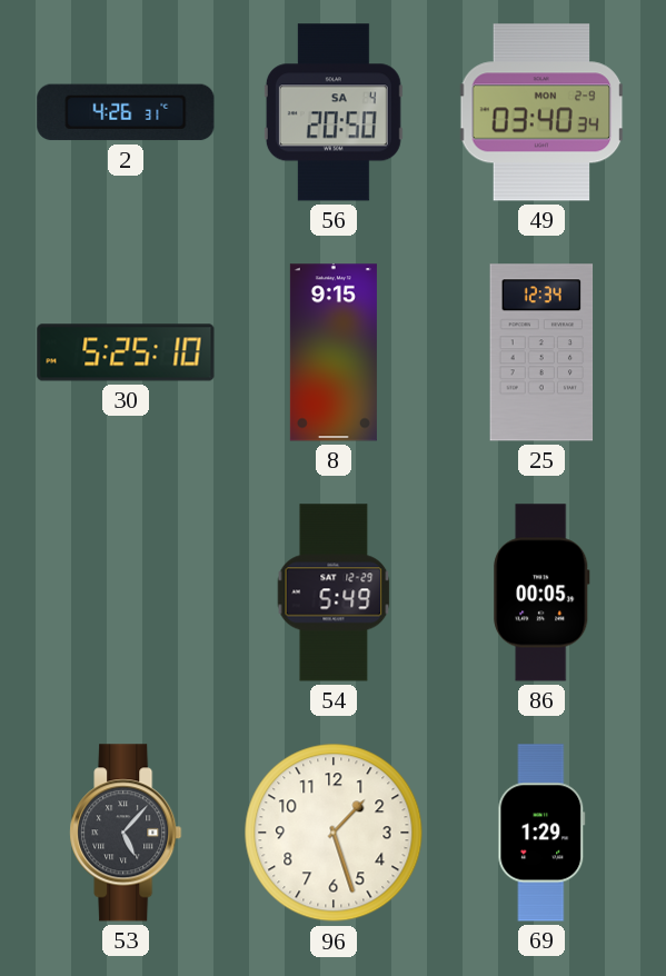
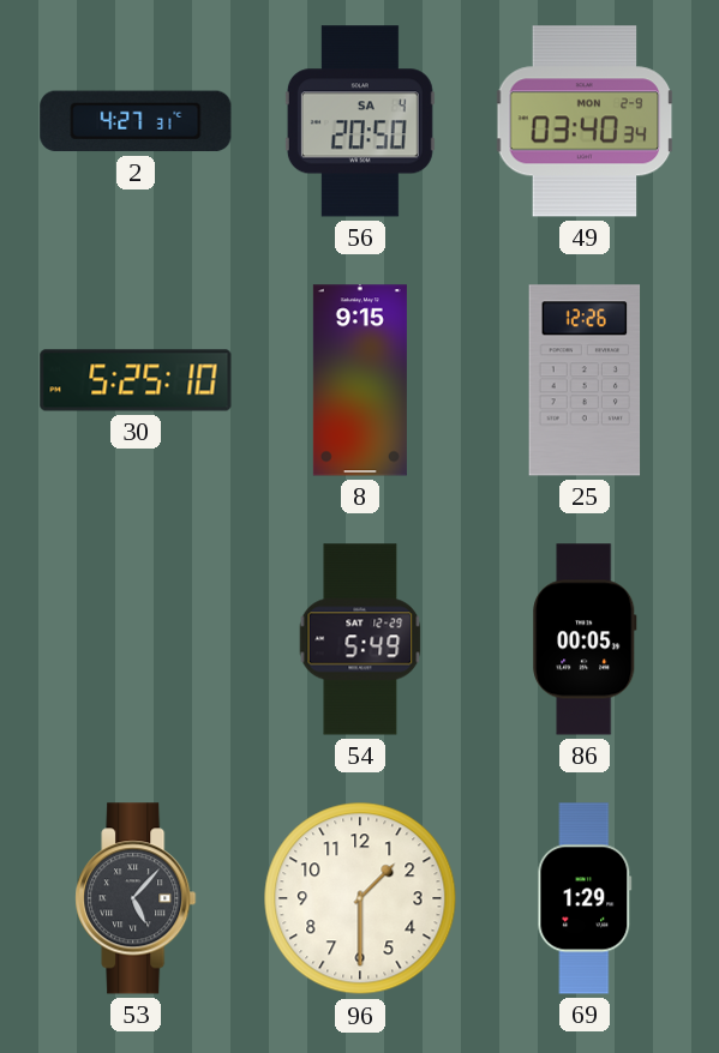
2: 4:26 -> 4:27
25: 12:34 -> 12:26
96: 1:27 -> 1:30
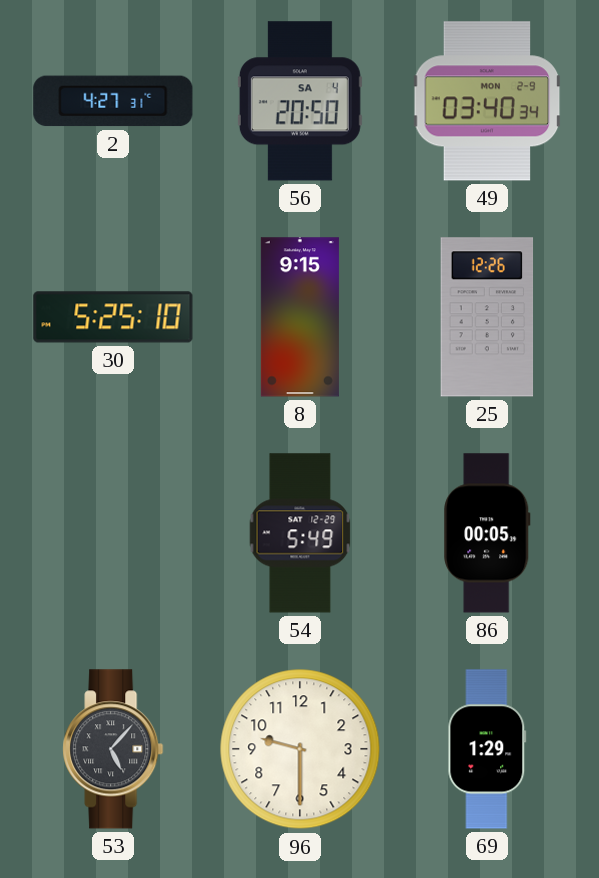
96: 1:30 -> 9:30
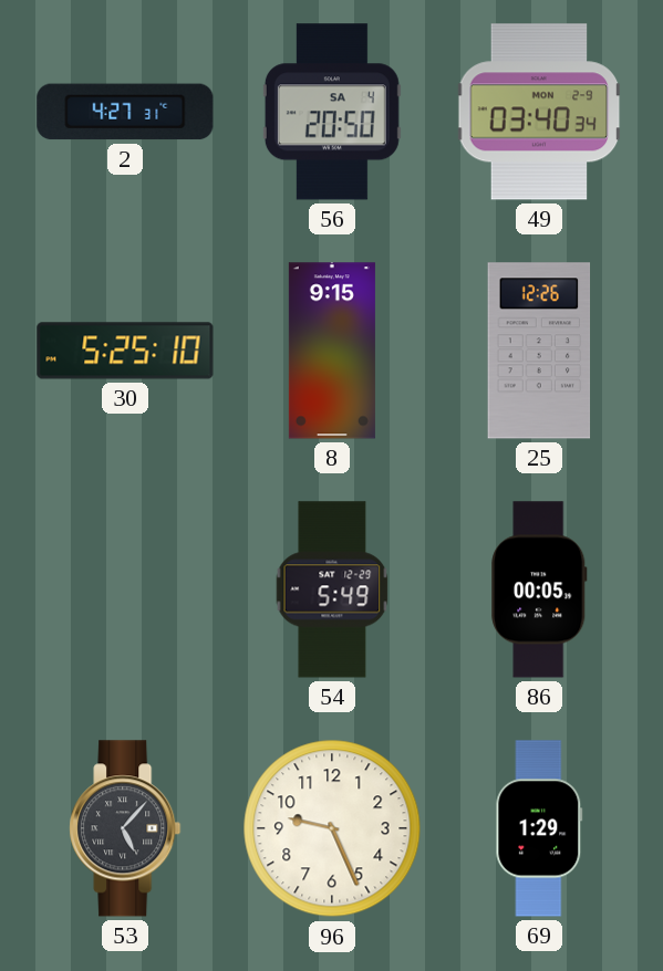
96: 9:30 -> 9:26
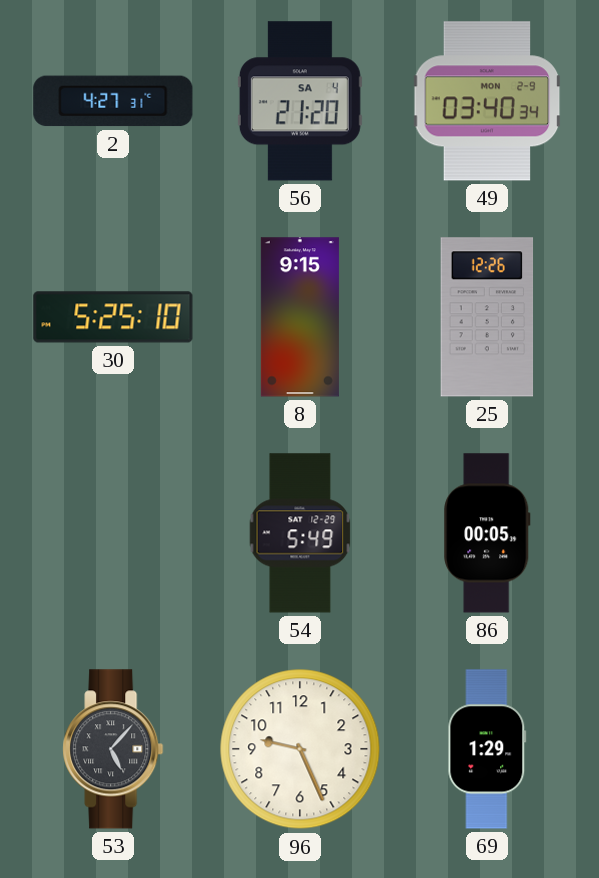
56: 20:50 -> 21:20
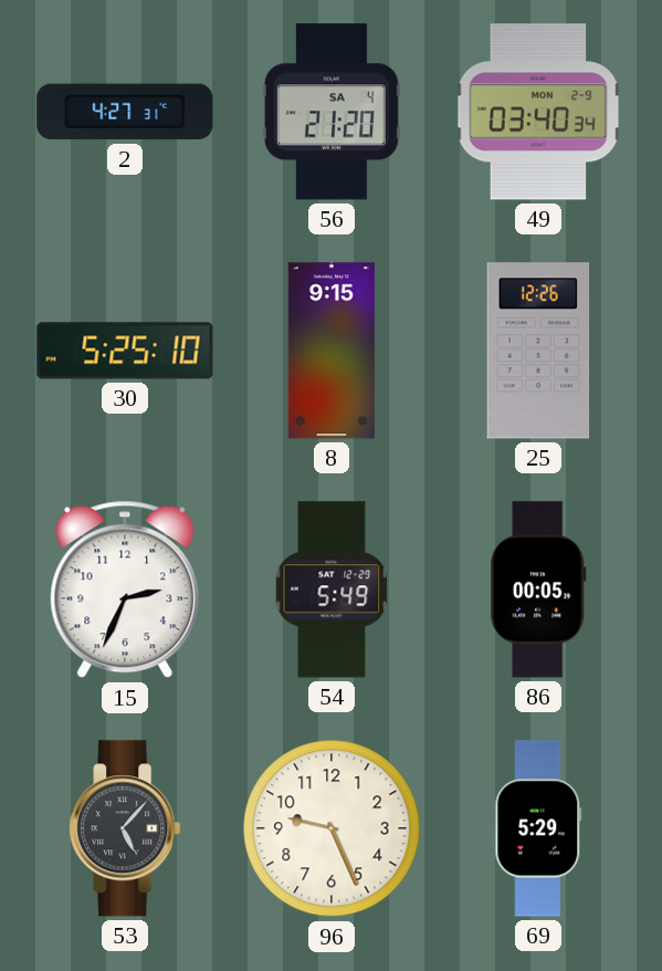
15: none -> 2:34
69: 1:29 -> 5:29
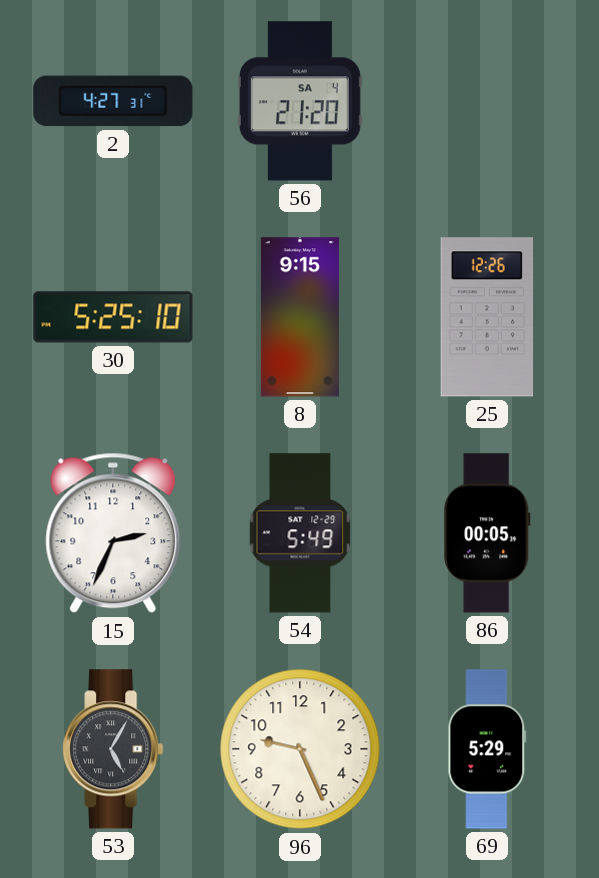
49: 03:40 -> none
53: 5:07 -> 5:05
